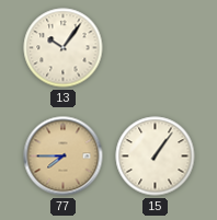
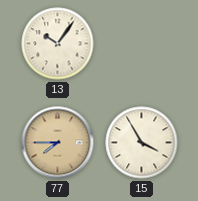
15: 1:06 -> 3:55
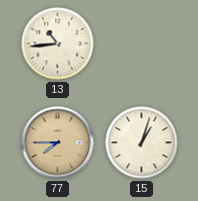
13: 10:06 -> 10:44
15: 3:55 -> 1:03
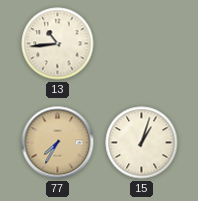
77: 7:45 -> 7:35
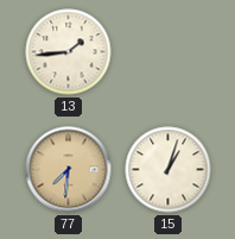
13: 10:44 -> 1:44
77: 7:35 -> 7:31
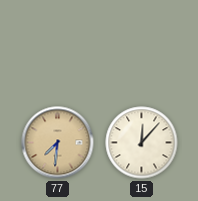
13: 1:44 -> none
15: 1:03 -> 12:07
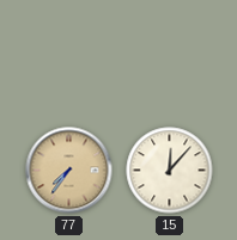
77: 7:31 -> 7:36
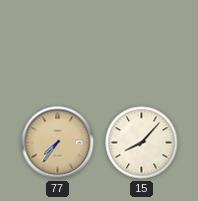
15: 12:07 -> 8:07
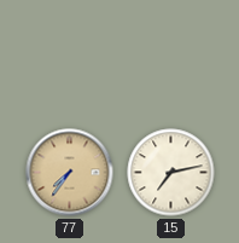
15: 8:07 -> 7:13
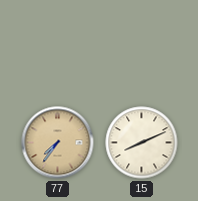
15: 7:13 -> 8:11
